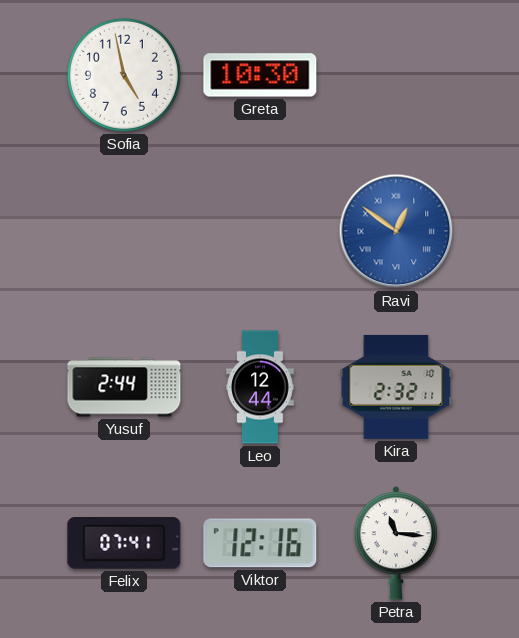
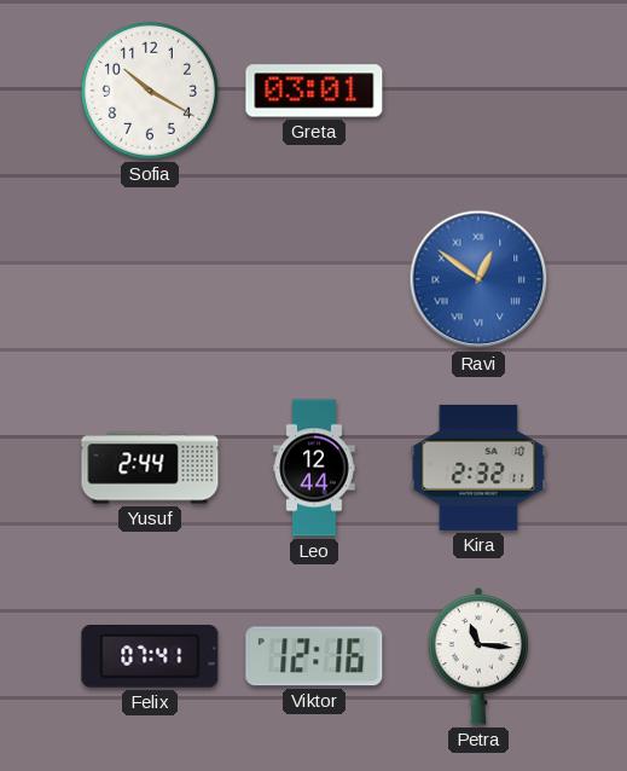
Sofia: 4:58 -> 10:20
Greta: 10:30 -> 03:01
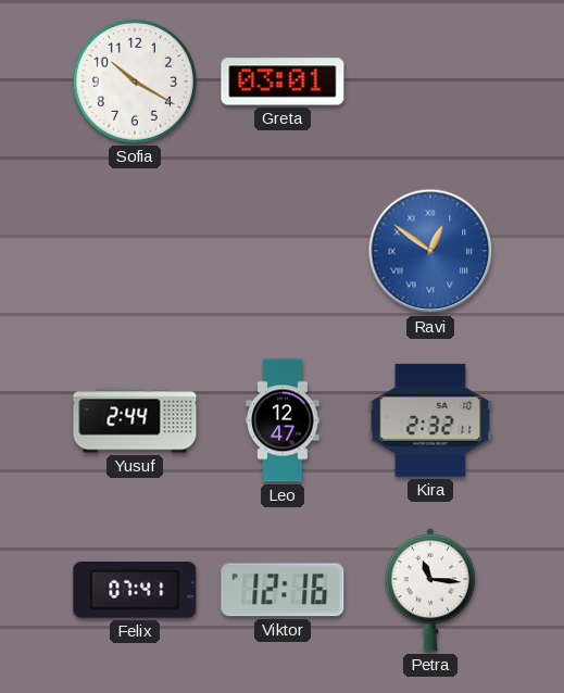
Leo: 12:44 -> 12:47
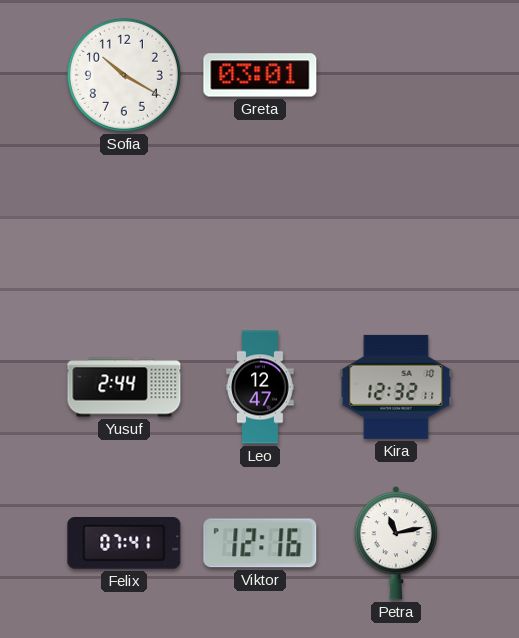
Ravi: 12:51 -> none
Kira: 2:32 -> 12:32
Petra: 11:16 -> 11:13
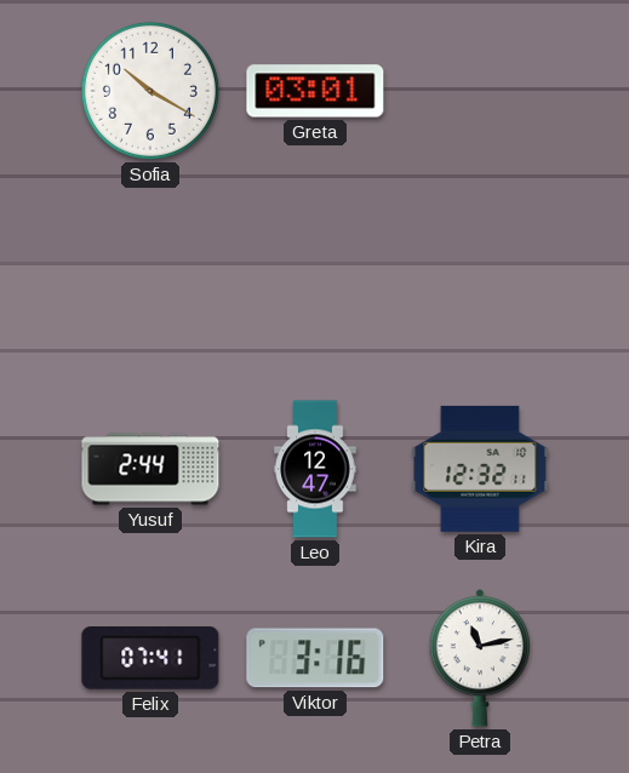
Viktor: 12:16 -> 3:16
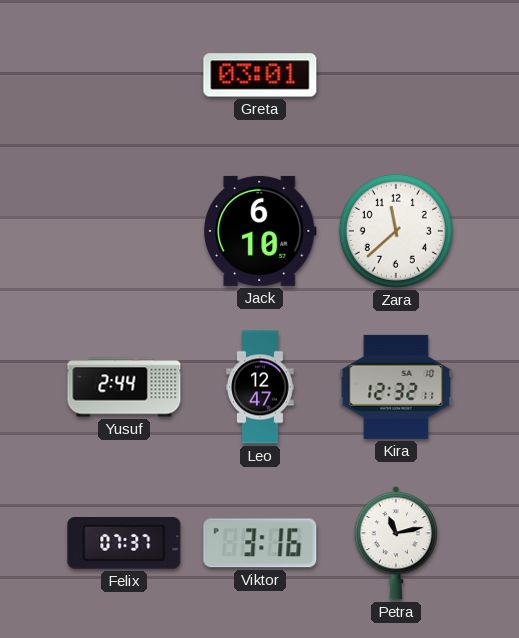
Sofia: 10:20 -> none
Jack: none -> 6:10
Zara: none -> 11:38
Felix: 07:41 -> 07:37
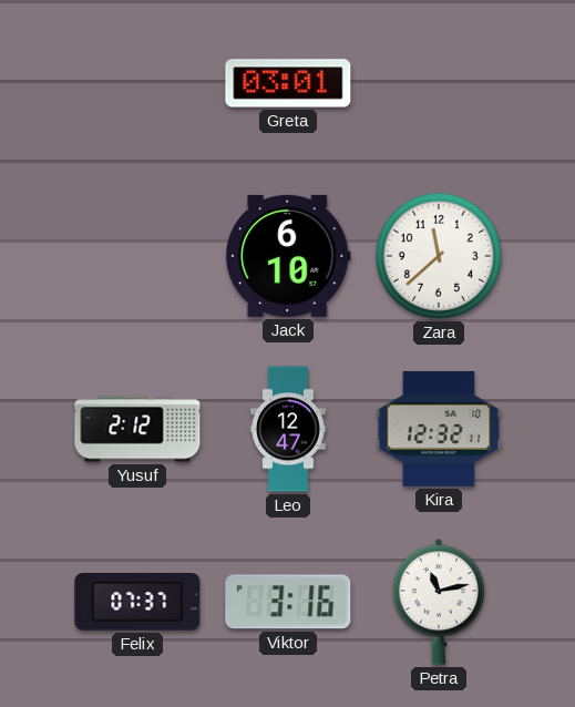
Yusuf: 2:44 -> 2:12
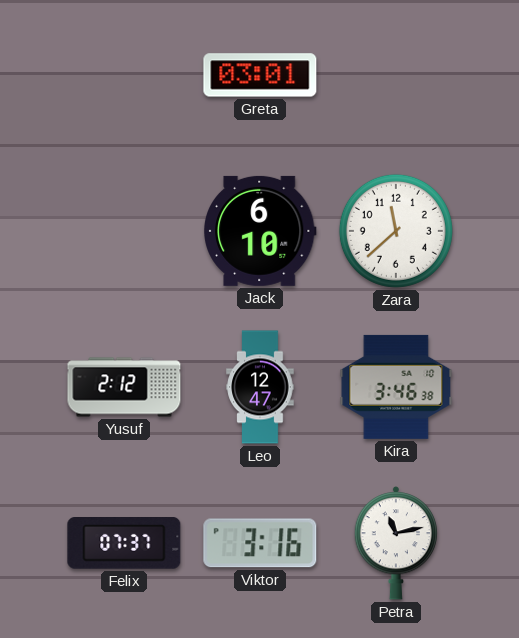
Kira: 12:32 -> 3:46
